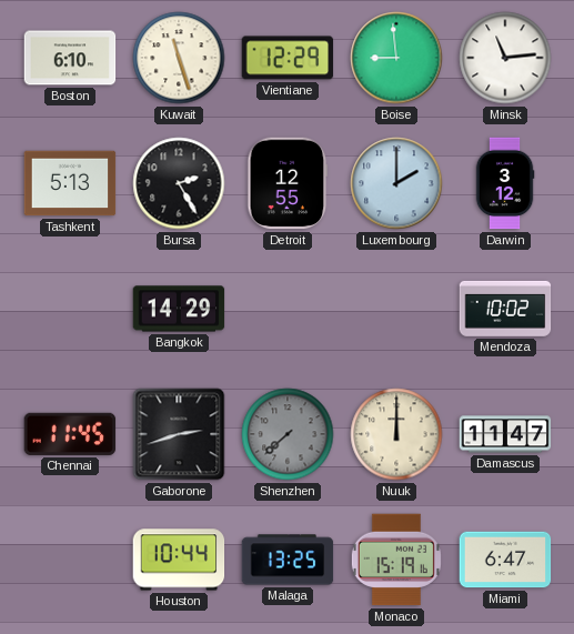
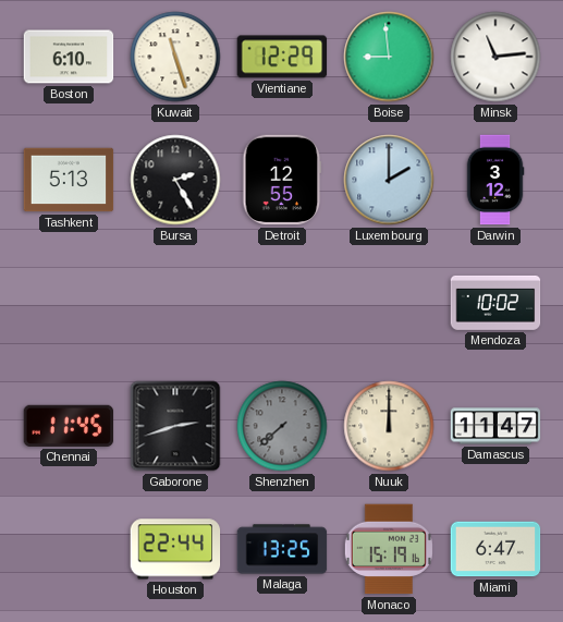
Bangkok: 14:29 -> none
Houston: 10:44 -> 22:44
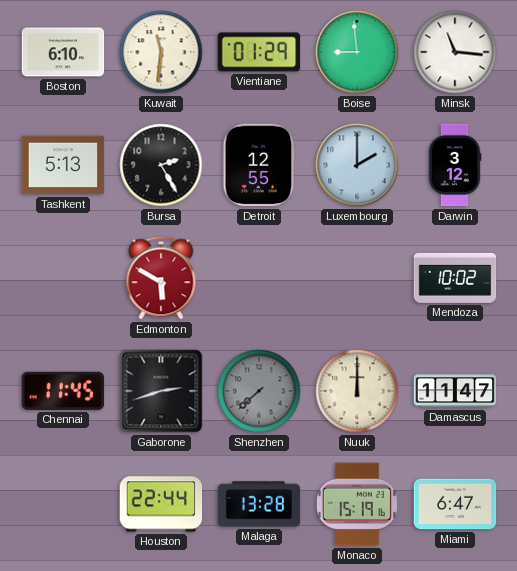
Kuwait: 11:27 -> 11:31
Vientiane: 12:29 -> 01:29
Minsk: 11:14 -> 11:16
Edmonton: none -> 5:50
Malaga: 13:25 -> 13:28
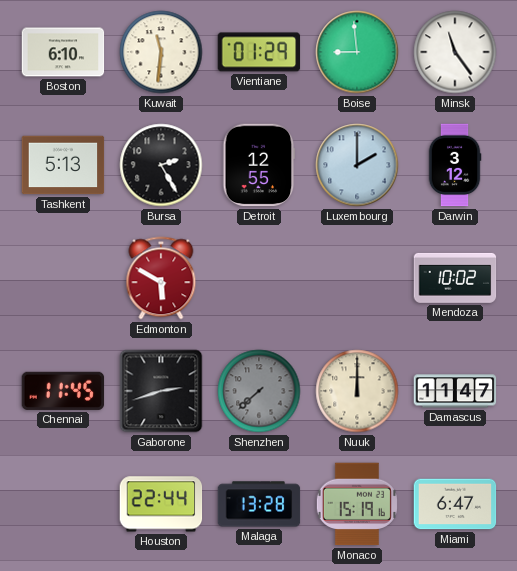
Minsk: 11:16 -> 11:24
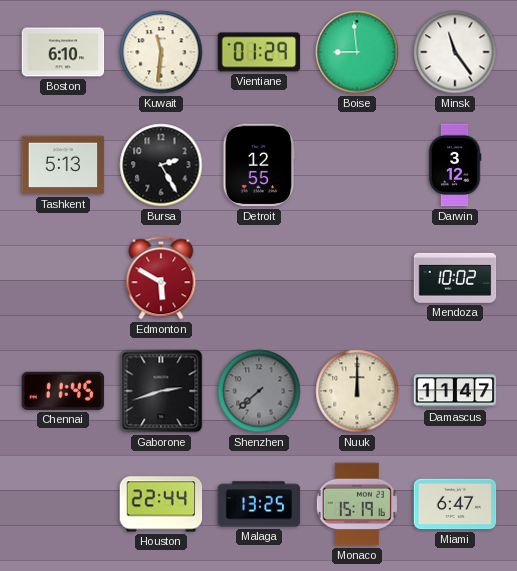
Luxembourg: 2:00 -> none
Malaga: 13:28 -> 13:25
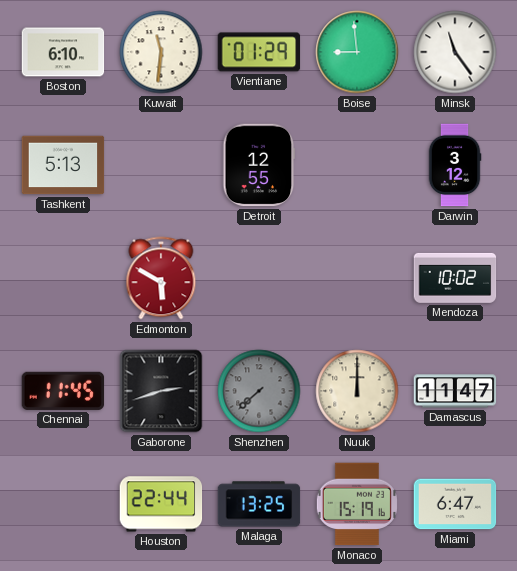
Bursa: 2:25 -> none
